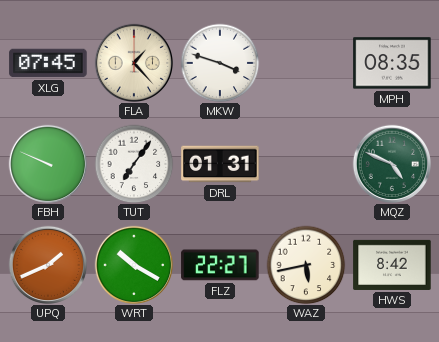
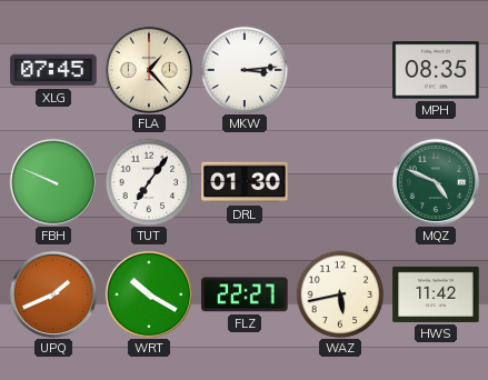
MKW: 3:48 -> 3:14
DRL: 01:31 -> 01:30
HWS: 8:42 -> 11:42
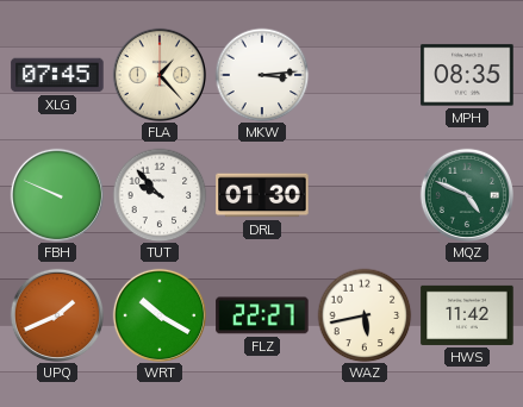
TUT: 7:06 -> 9:53
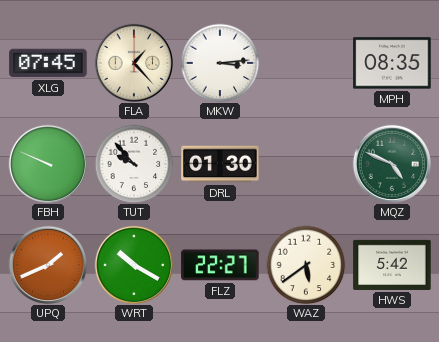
WAZ: 5:43 -> 5:39
HWS: 11:42 -> 5:42
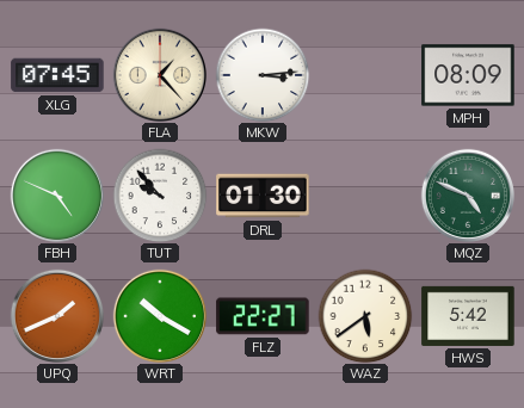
MPH: 08:35 -> 08:09
FBH: 9:49 -> 4:49
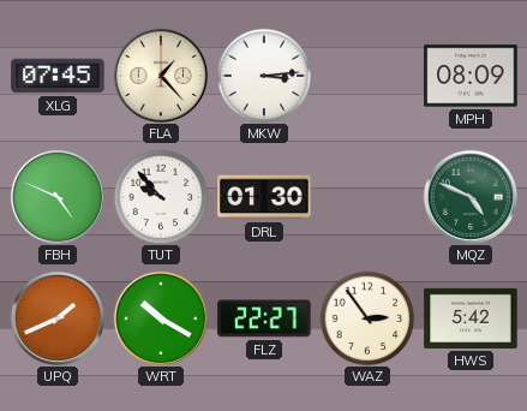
WAZ: 5:39 -> 2:54
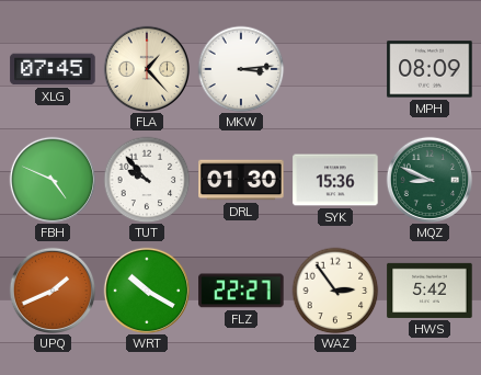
SYK: none -> 15:36
MQZ: 4:49 -> 8:49
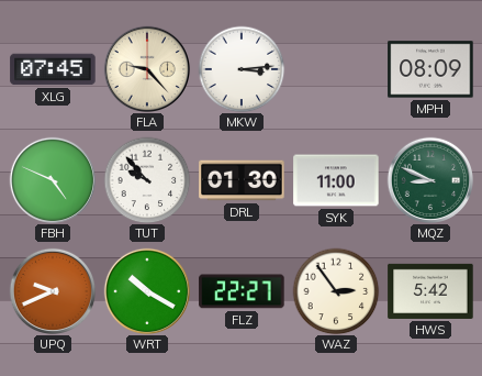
FLA: 1:23 -> 9:23
SYK: 15:36 -> 11:00
UPQ: 1:41 -> 9:41
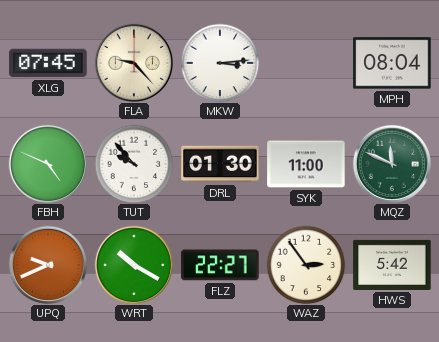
MPH: 08:09 -> 08:04
MQZ: 8:49 -> 11:49
